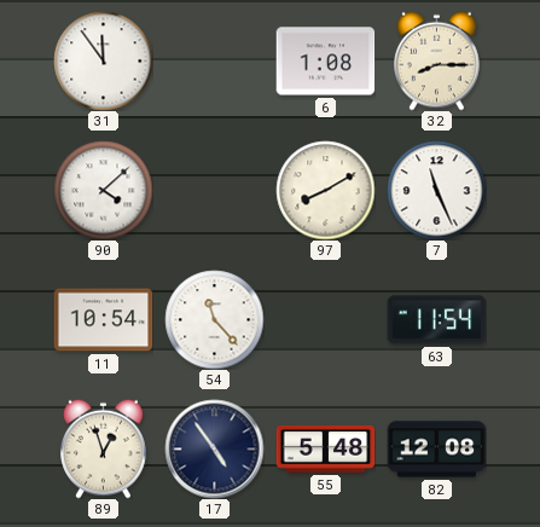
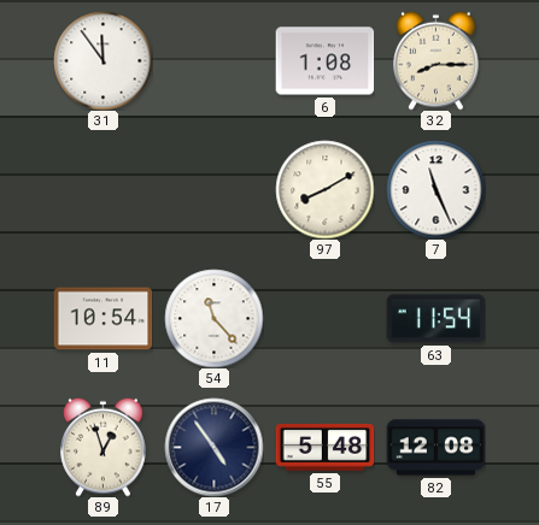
90: 4:08 -> none
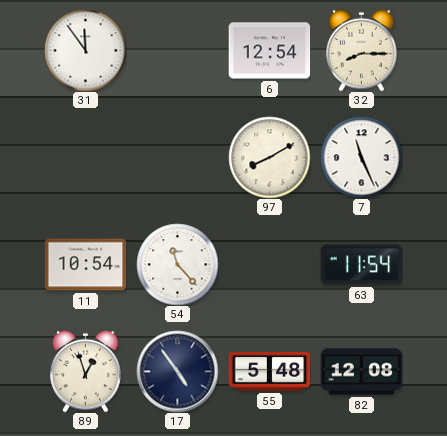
6: 1:08 -> 12:54
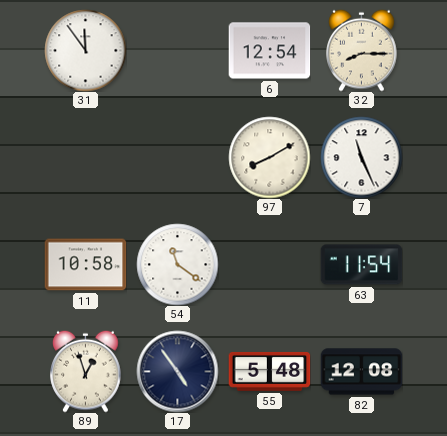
11: 10:54 -> 10:58
54: 11:23 -> 11:21
